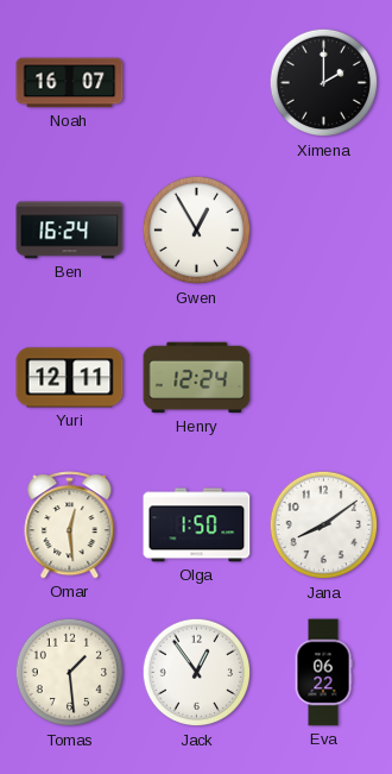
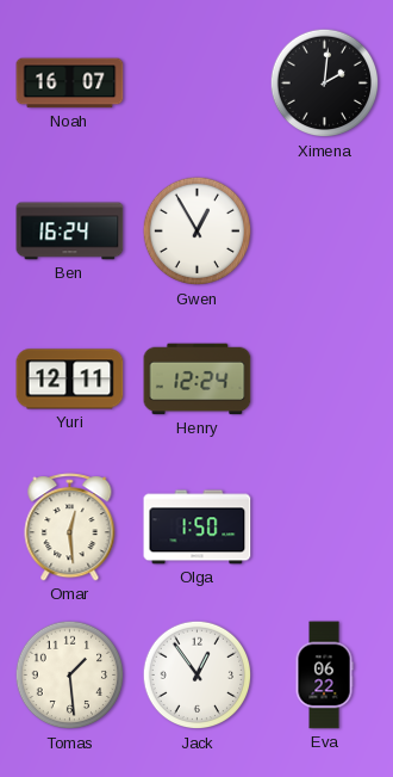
Ximena: 2:00 -> 2:01
Jana: 8:09 -> none
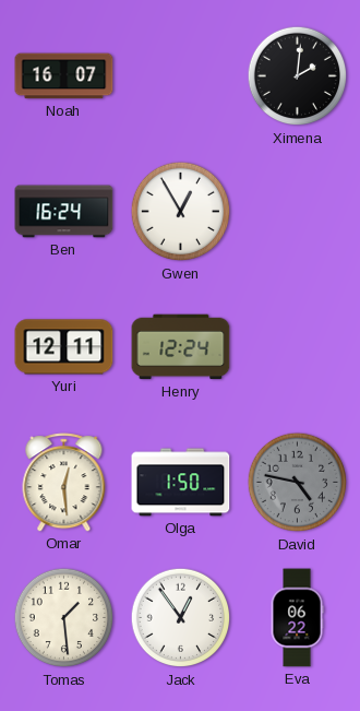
David: none -> 4:47
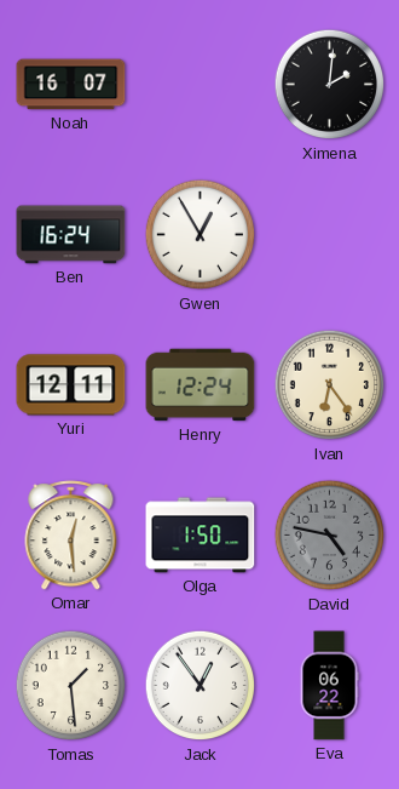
Ivan: none -> 6:24
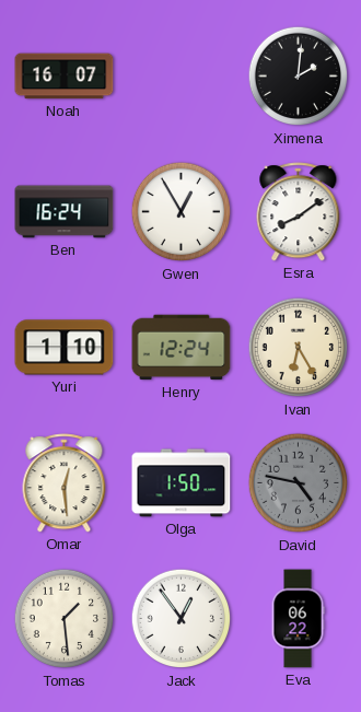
Esra: none -> 8:09
Yuri: 12:11 -> 1:10
Ivan: 6:24 -> 6:25
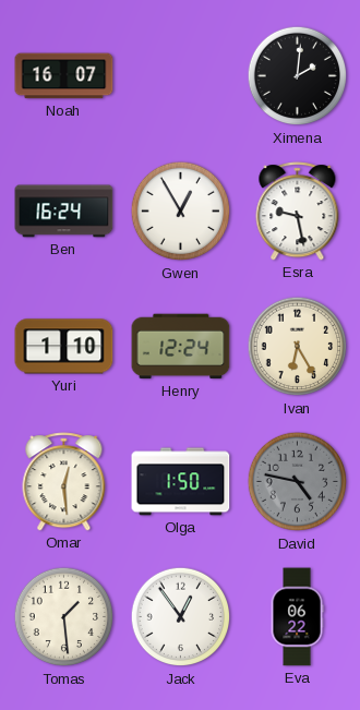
Esra: 8:09 -> 9:28
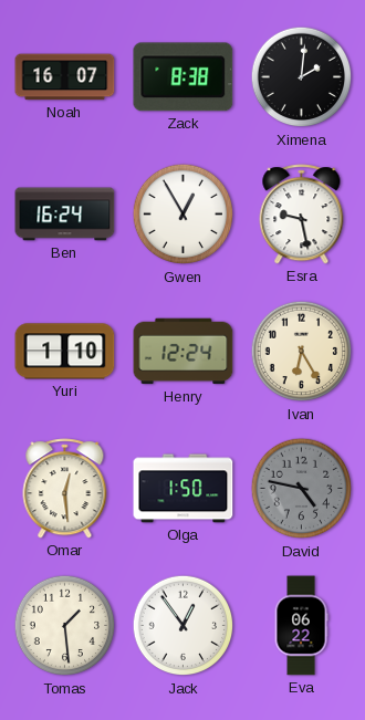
Zack: none -> 8:38
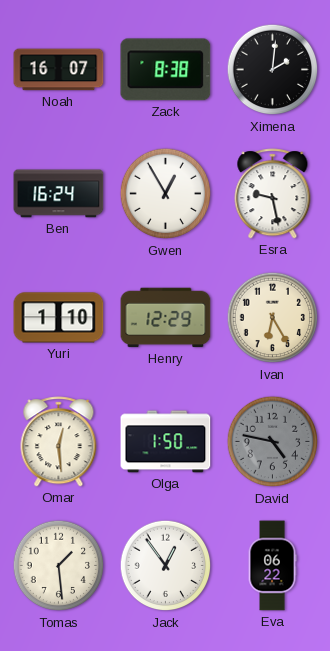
Henry: 12:24 -> 12:29
